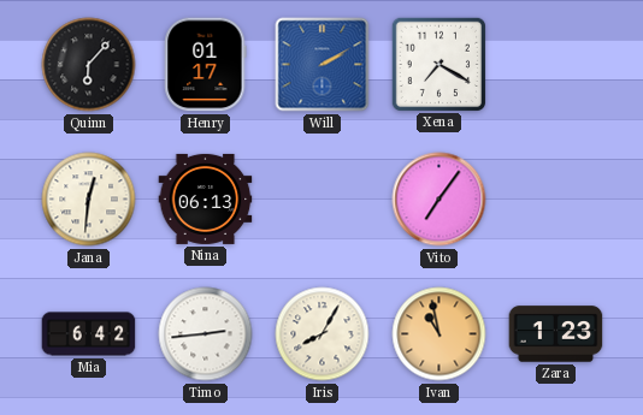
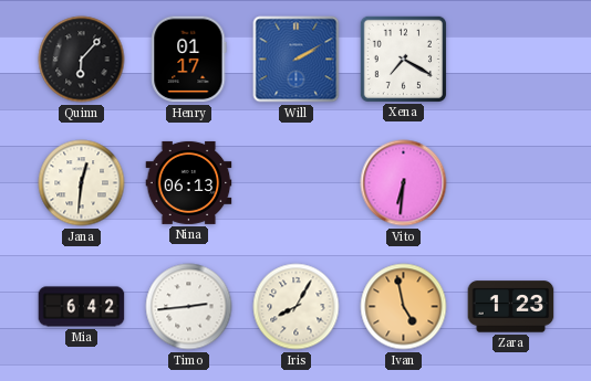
Vito: 7:06 -> 6:31
Ivan: 10:58 -> 4:58
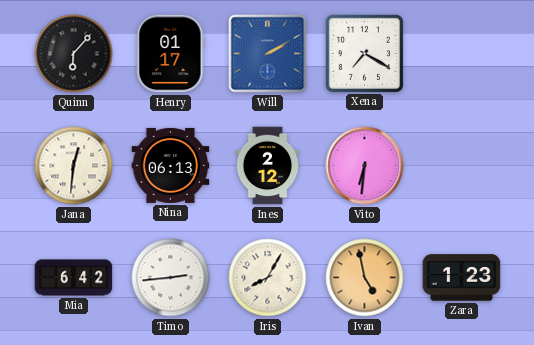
Ines: none -> 2:12
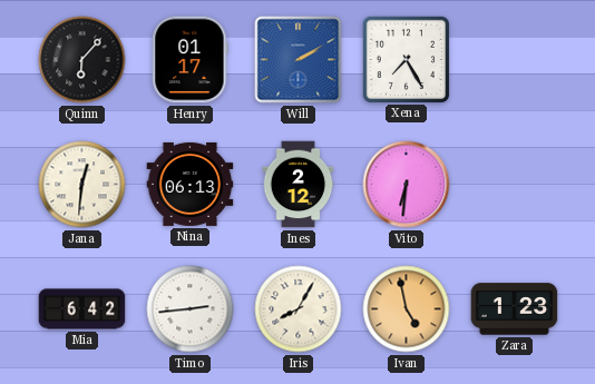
Xena: 7:20 -> 7:25
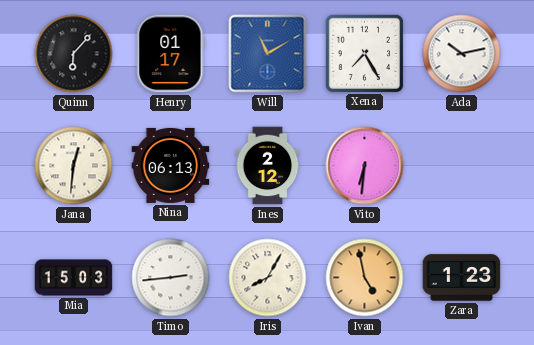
Will: 2:10 -> 11:10
Ada: none -> 10:13
Mia: 6:42 -> 15:03
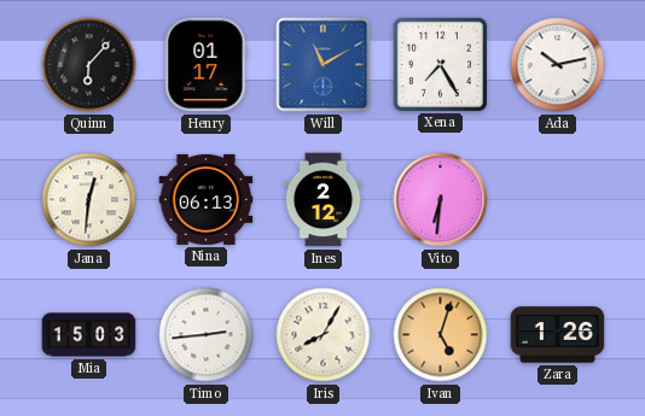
Ivan: 4:58 -> 5:03
Zara: 1:23 -> 1:26
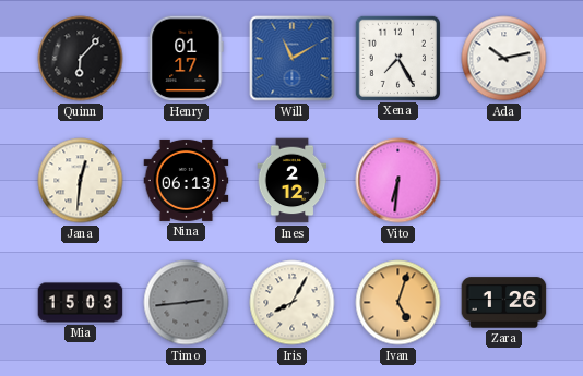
Timo dial: white -> grey
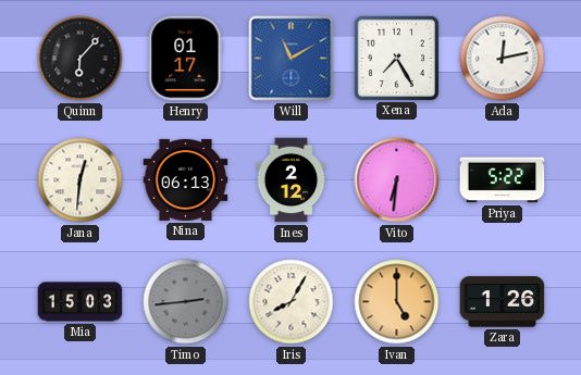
Ada: 10:13 -> 12:13
Priya: none -> 5:22
Ivan: 5:03 -> 5:00
